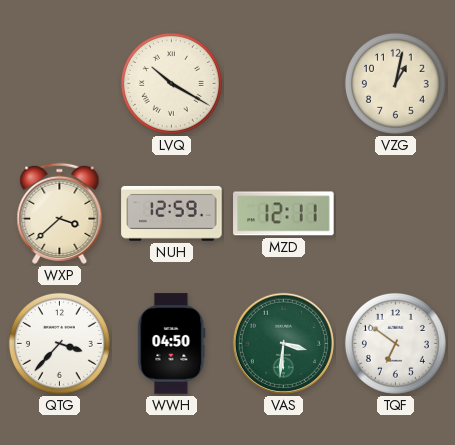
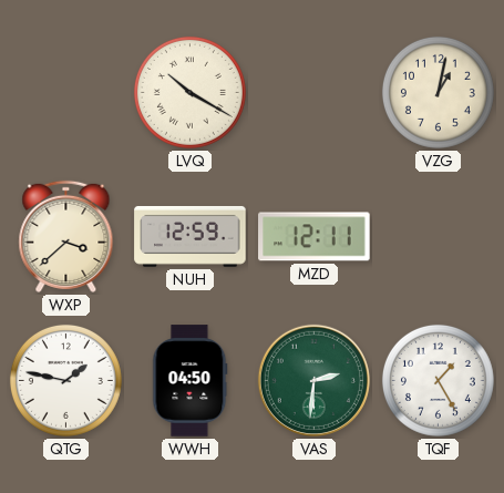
QTG: 3:37 -> 1:47
VAS: 3:31 -> 2:31
TQF: 6:51 -> 1:25
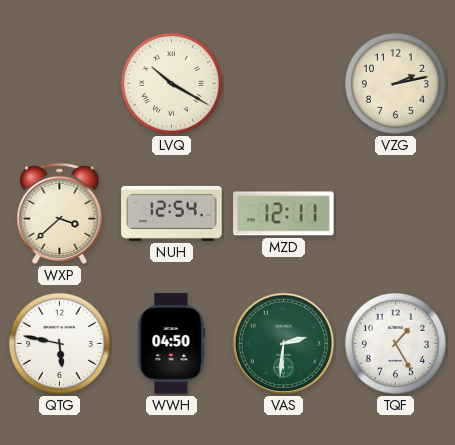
VZG: 1:02 -> 2:13
NUH: 12:59 -> 12:54
QTG: 1:47 -> 5:47
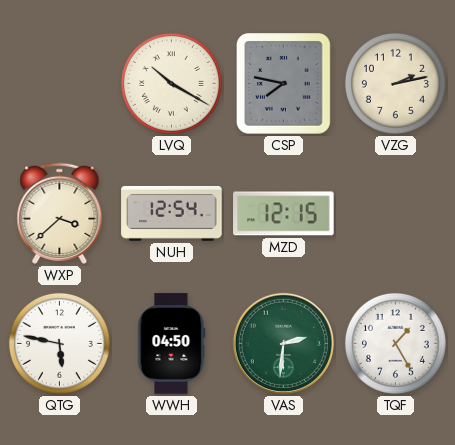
CSP: none -> 7:47
MZD: 12:11 -> 12:15
